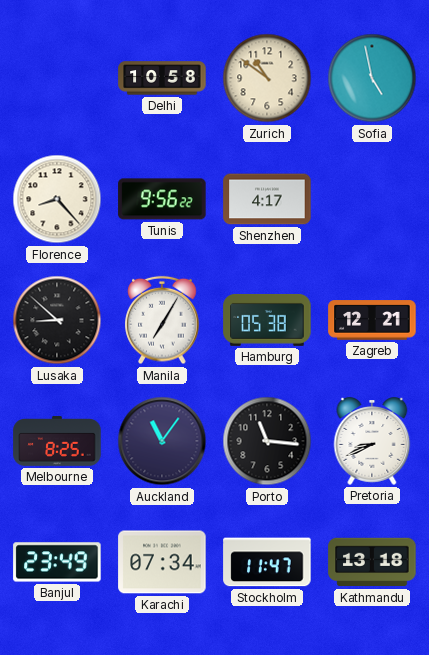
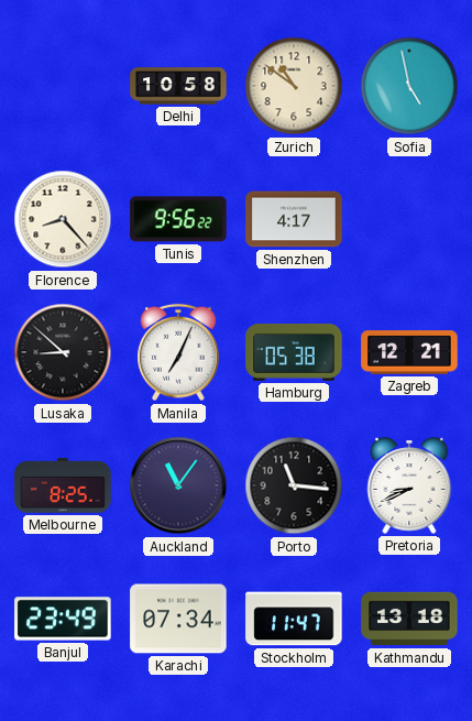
Manila: 7:05 -> 7:04
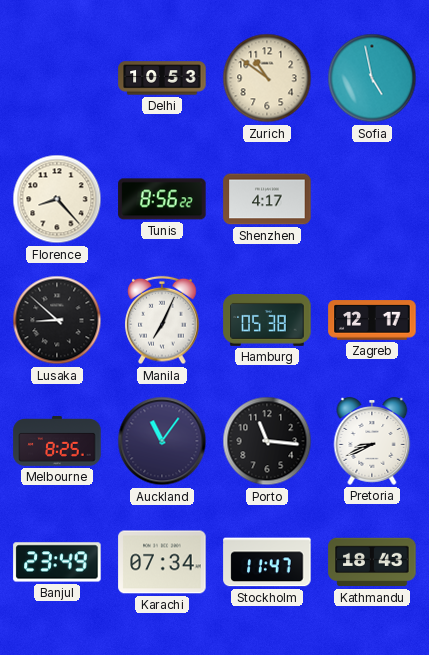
Delhi: 10:58 -> 10:53
Tunis: 9:56 -> 8:56
Zagreb: 12:21 -> 12:17
Kathmandu: 13:18 -> 18:43
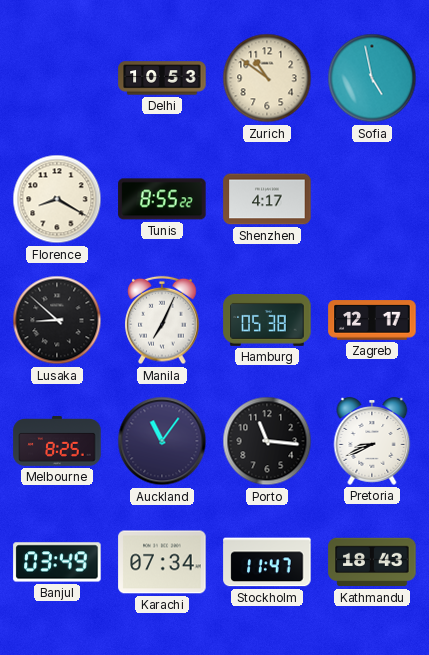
Florence: 8:23 -> 8:20
Tunis: 8:56 -> 8:55
Banjul: 23:49 -> 03:49
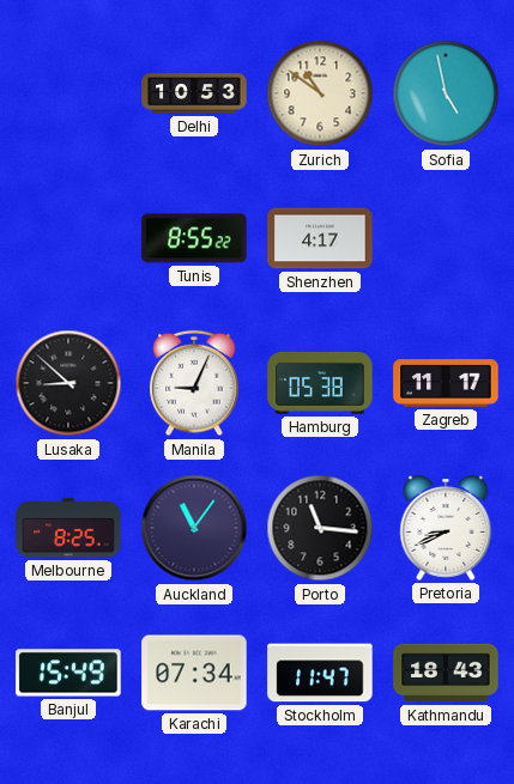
Florence: 8:20 -> none
Manila: 7:04 -> 9:04
Zagreb: 12:17 -> 11:17
Banjul: 03:49 -> 15:49
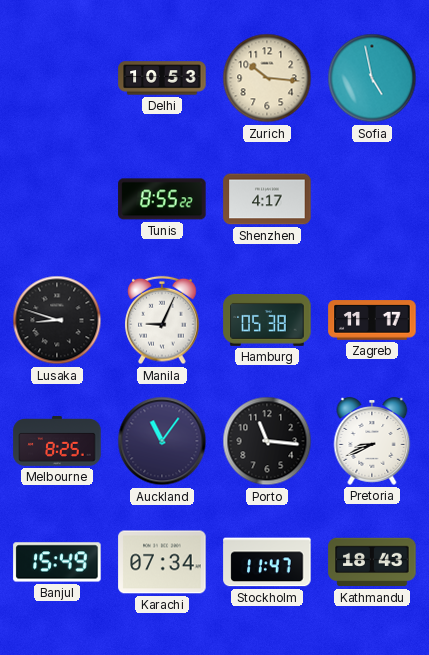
Zurich: 10:51 -> 10:16
Lusaka: 8:52 -> 8:48
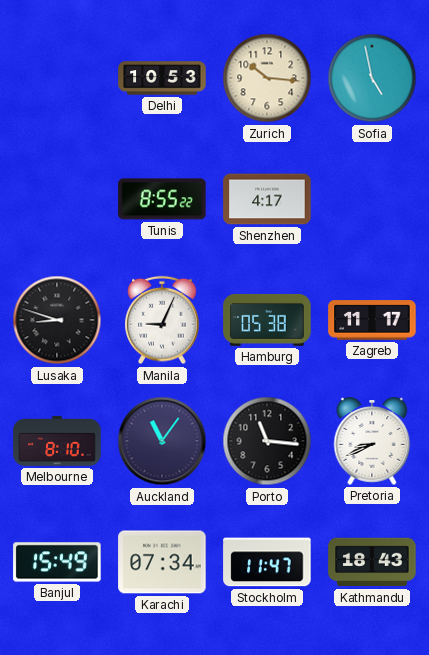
Melbourne: 8:25 -> 8:10
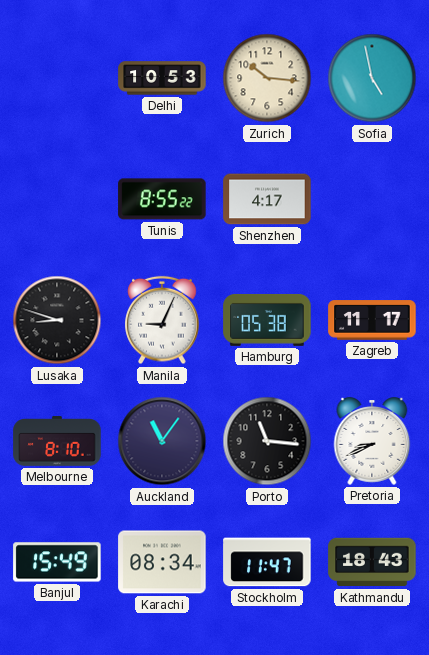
Karachi: 07:34 -> 08:34
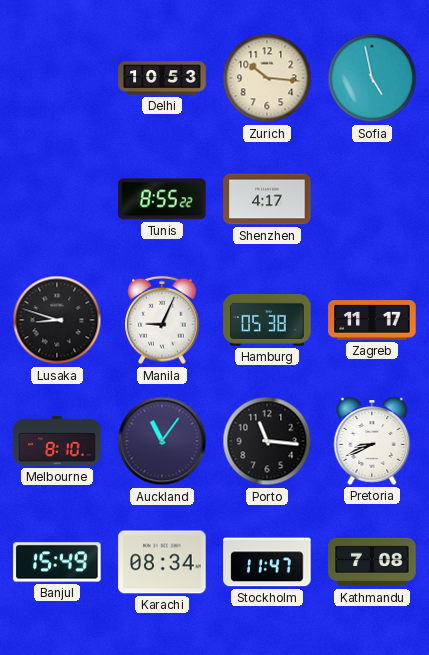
Kathmandu: 18:43 -> 7:08
